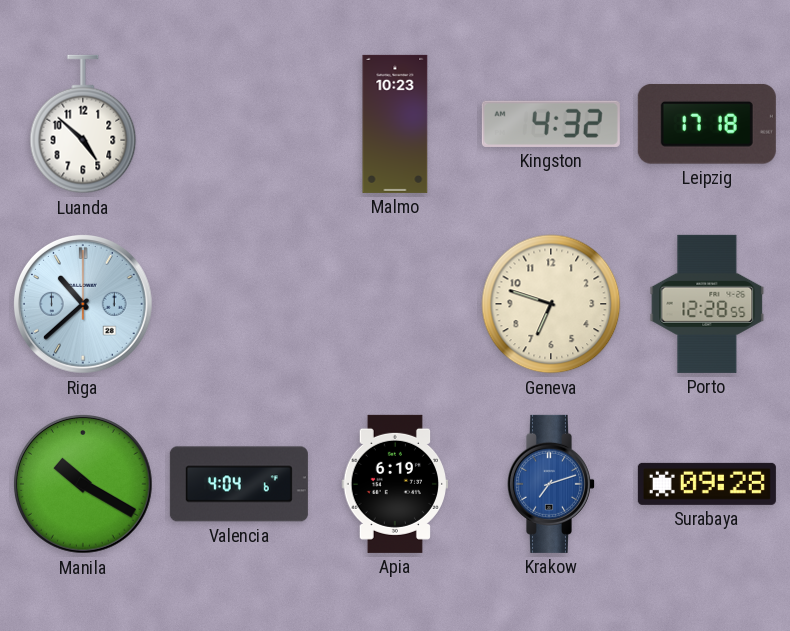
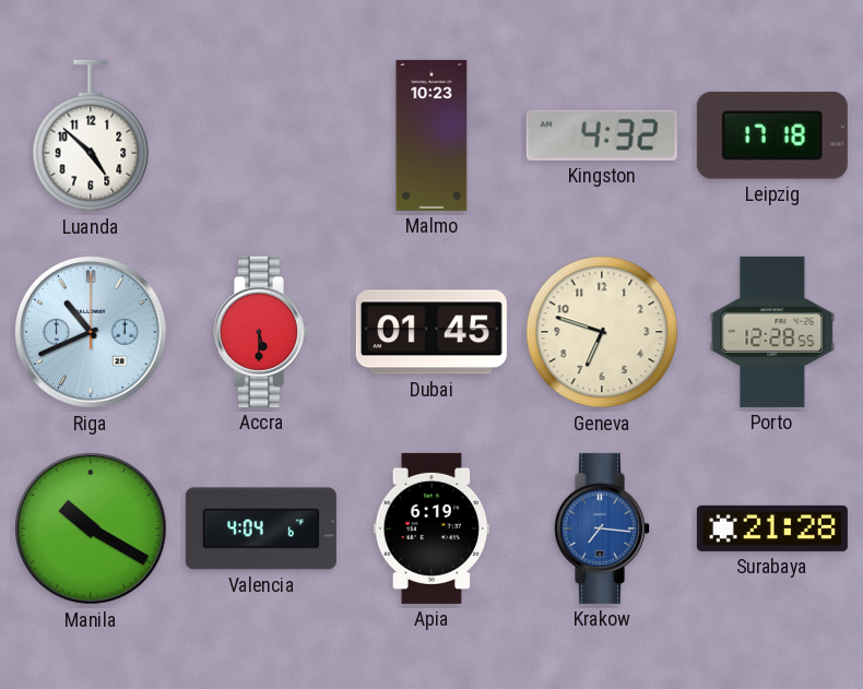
Riga: 10:38 -> 10:41
Accra: none -> 5:30
Dubai: none -> 01:45
Krakow: 7:12 -> 7:16
Surabaya: 09:28 -> 21:28
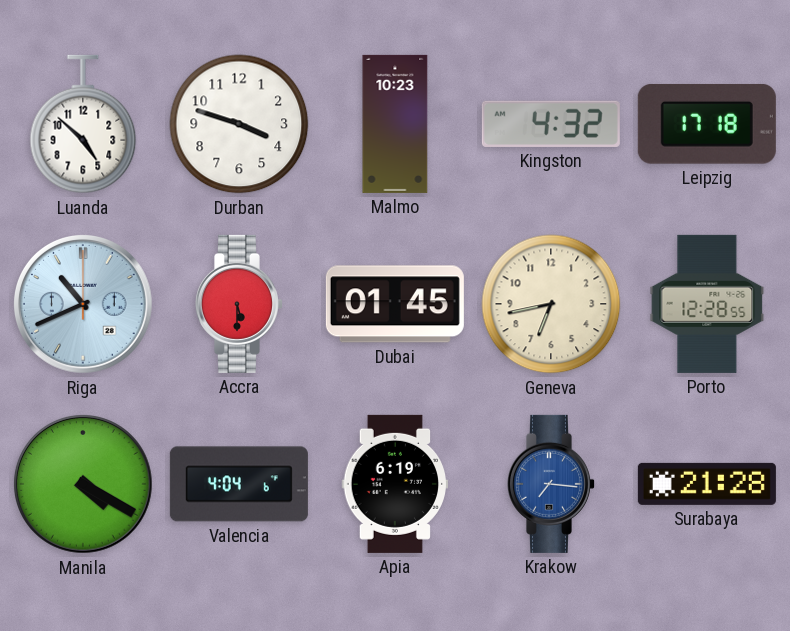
Durban: none -> 3:48
Geneva: 6:48 -> 6:43
Manila: 10:20 -> 4:20
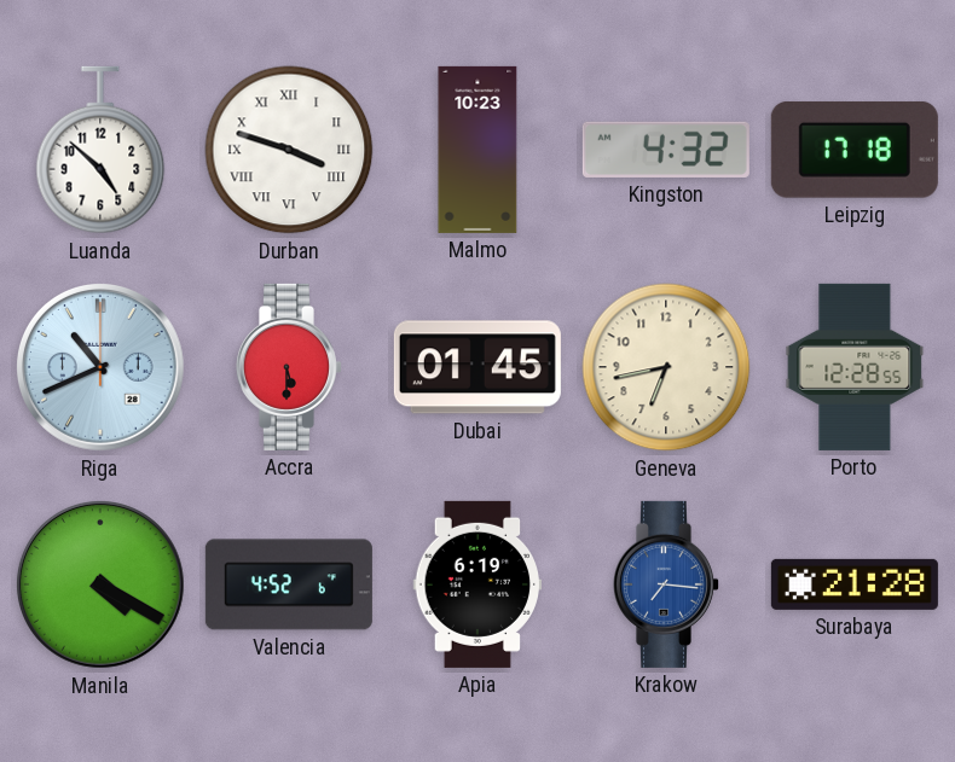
Durban numerals: Arabic -> Roman
Valencia: 4:04 -> 4:52
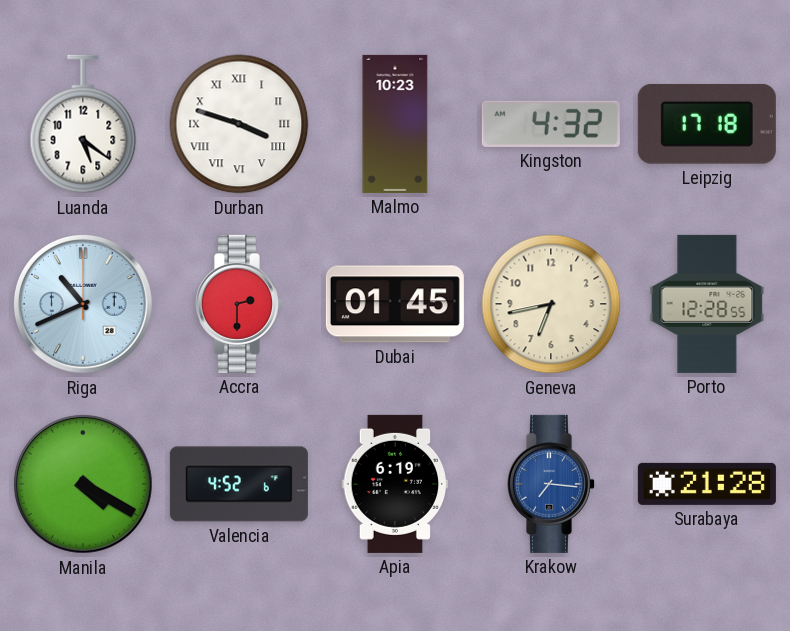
Luanda: 4:52 -> 5:21
Accra: 5:30 -> 2:30
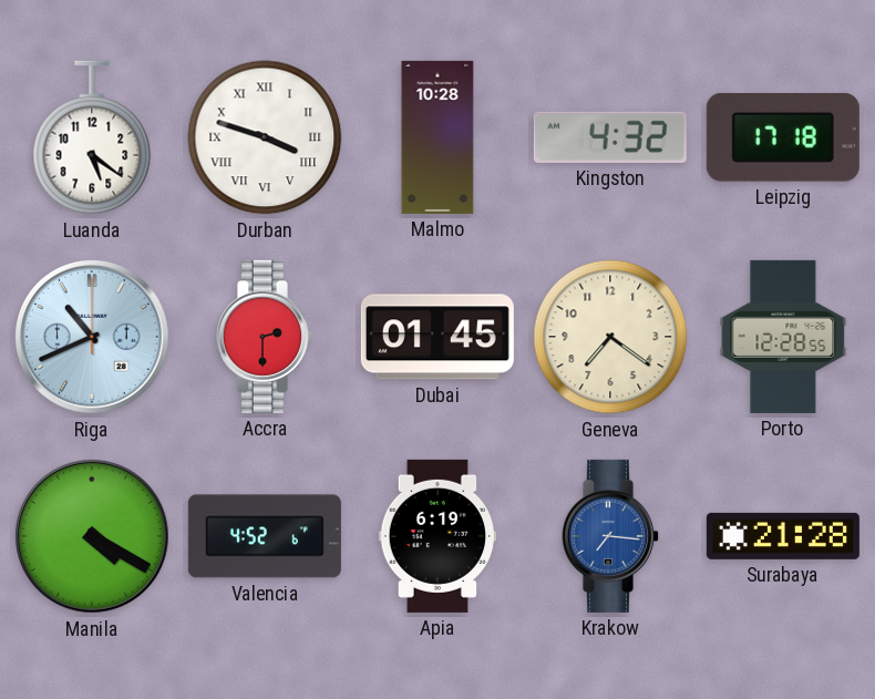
Malmo: 10:23 -> 10:28
Geneva: 6:43 -> 7:21
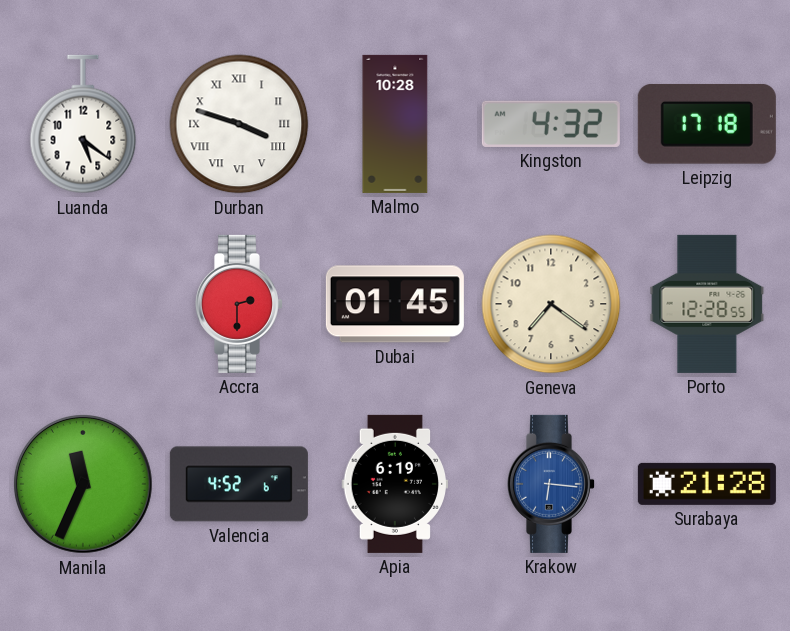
Riga: 10:41 -> none
Manila: 4:20 -> 11:34
Krakow: 7:16 -> 6:16
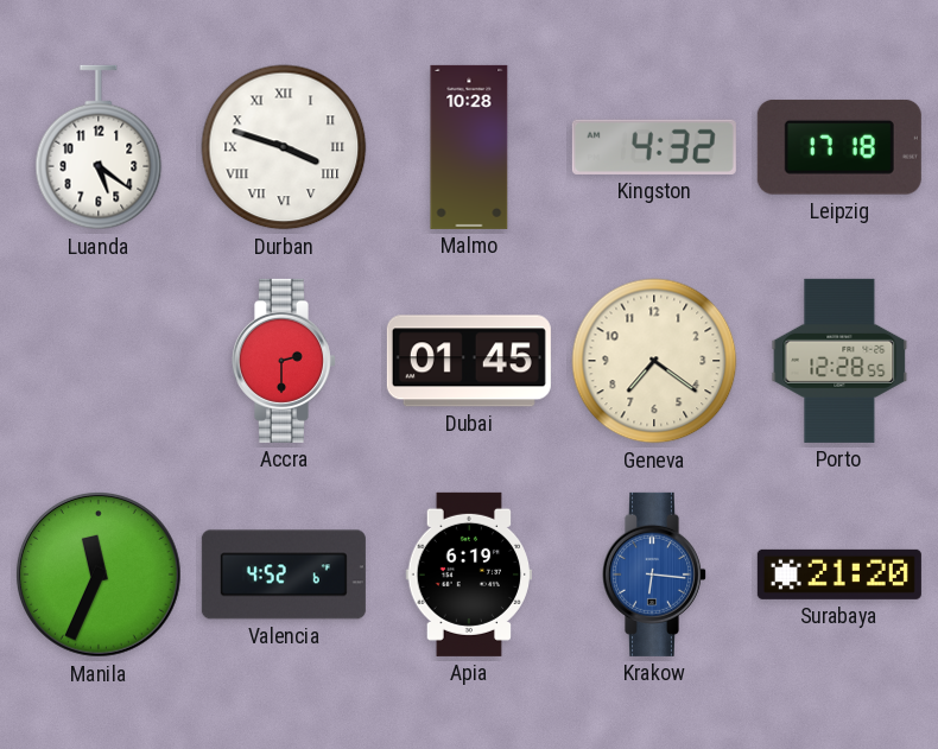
Surabaya: 21:28 -> 21:20
